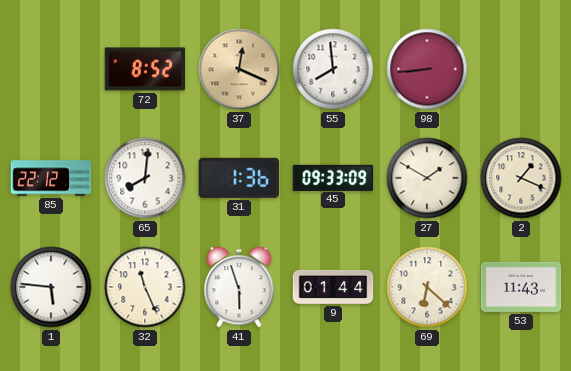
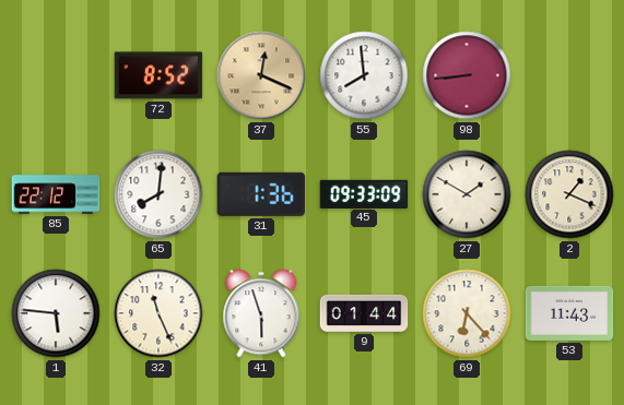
69: 6:22 -> 6:23
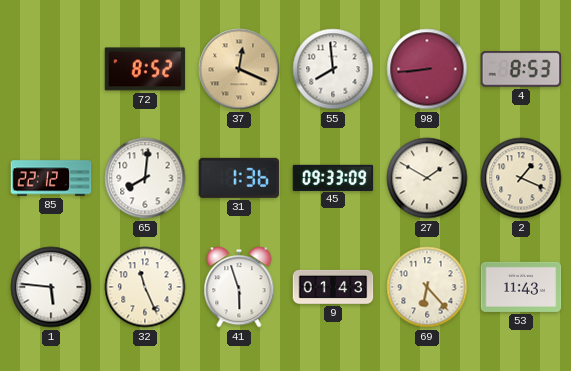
4: none -> 8:53
9: 01:44 -> 01:43
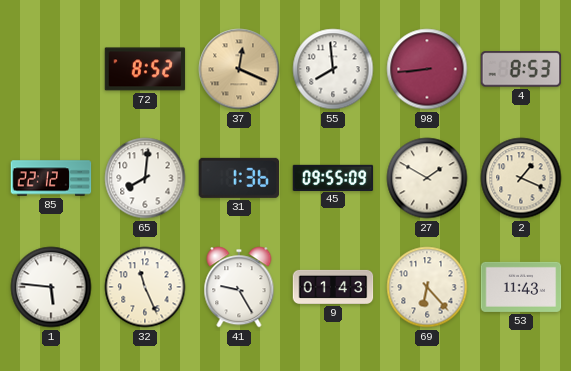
45: 09:33 -> 09:55
41: 5:57 -> 9:25
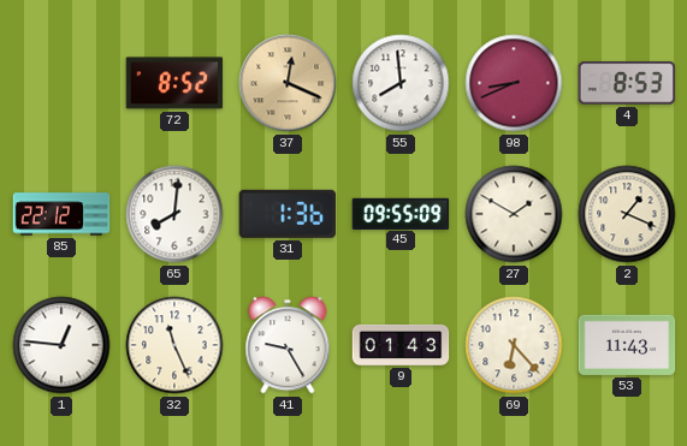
98: 8:44 -> 8:41
1: 5:46 -> 12:46
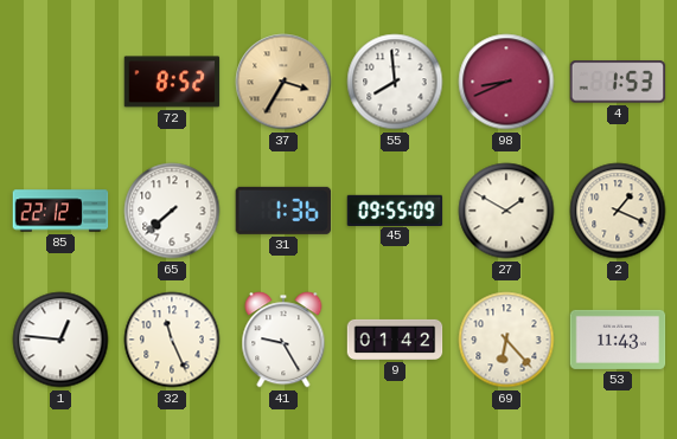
37: 12:19 -> 3:35
4: 8:53 -> 1:53
65: 8:01 -> 7:38
9: 01:43 -> 01:42
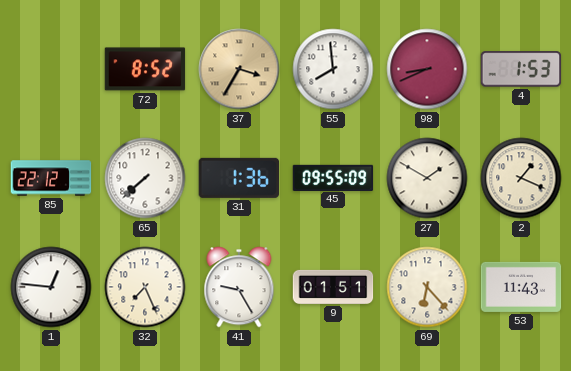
32: 11:26 -> 7:26
9: 01:42 -> 01:51
